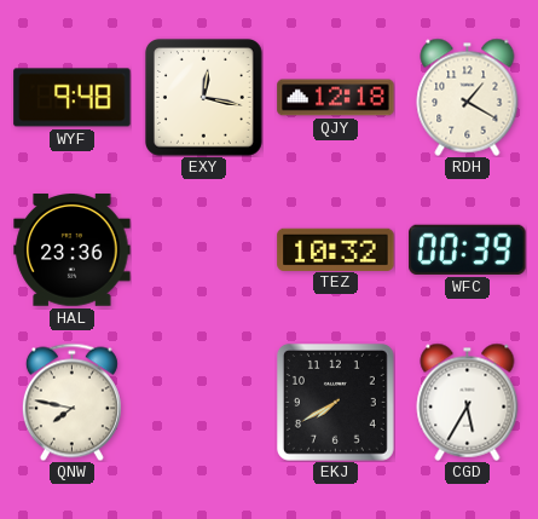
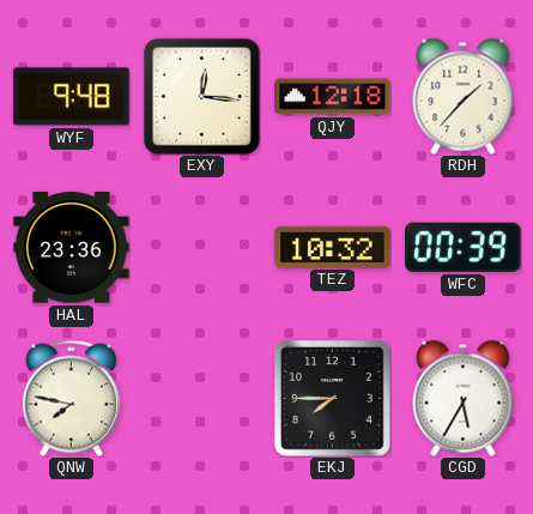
EXY: 12:17 -> 12:16
RDH: 1:20 -> 1:37
EKJ: 7:40 -> 7:45
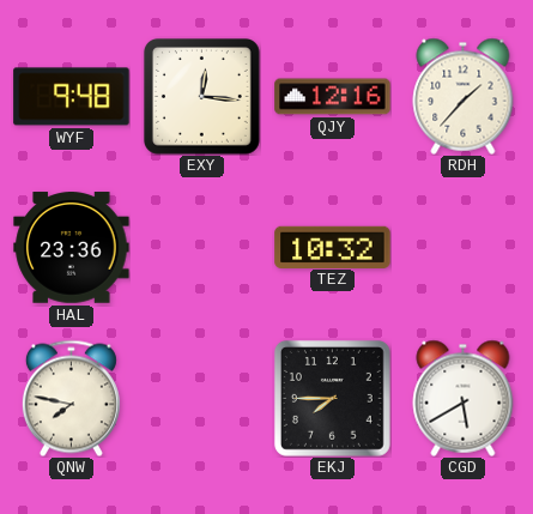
QJY: 12:18 -> 12:16
WFC: 00:39 -> none
CGD: 5:35 -> 5:40
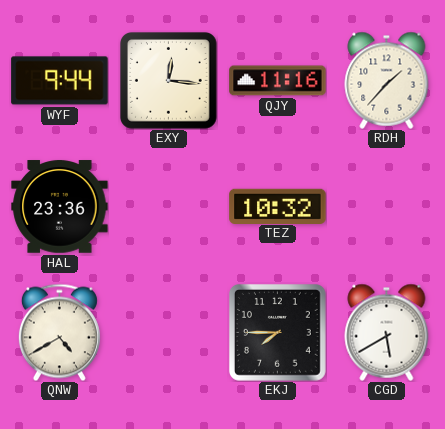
WYF: 9:48 -> 9:44
QJY: 12:16 -> 11:16
QNW: 7:47 -> 4:40
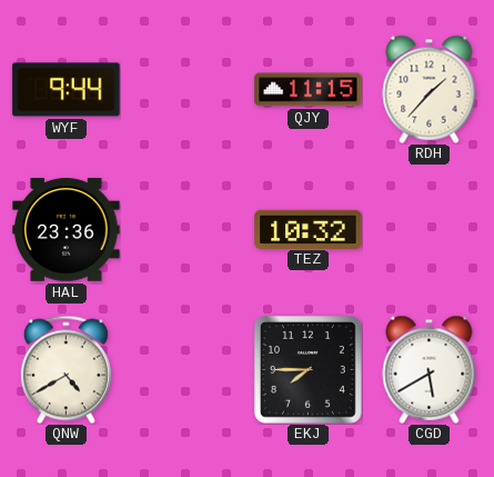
EXY: 12:16 -> none
QJY: 11:16 -> 11:15
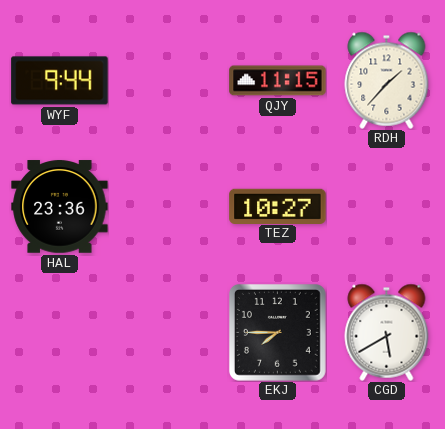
TEZ: 10:32 -> 10:27
QNW: 4:40 -> none
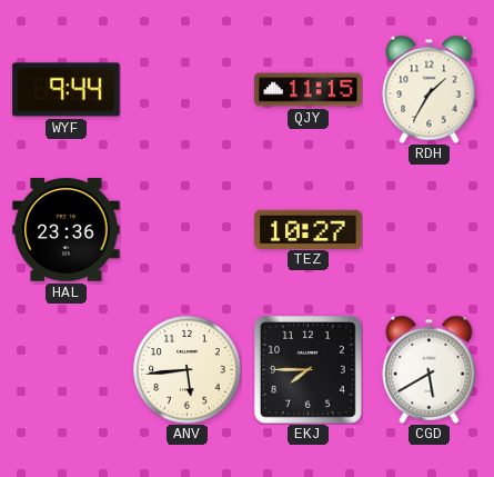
RDH: 1:37 -> 1:35
ANV: none -> 5:44
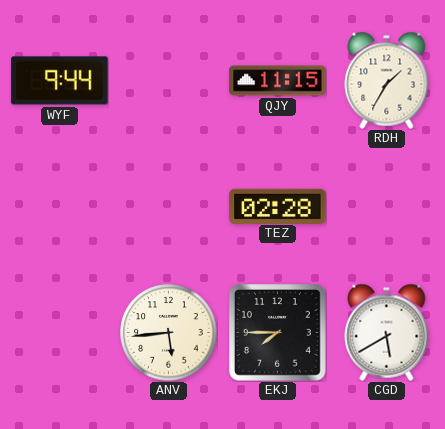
HAL: 23:36 -> none
TEZ: 10:27 -> 02:28
